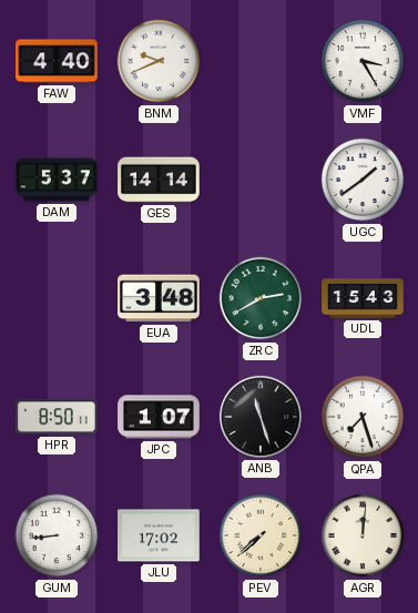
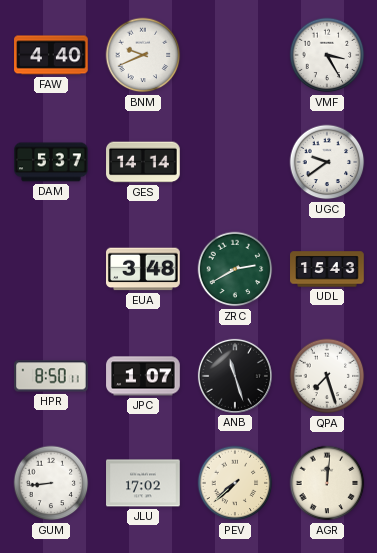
UGC: 1:39 -> 9:39
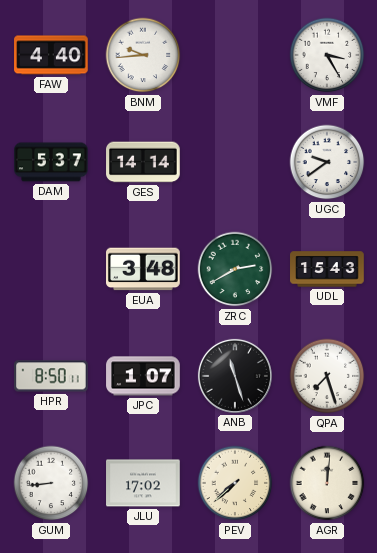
BNM: 9:41 -> 9:44
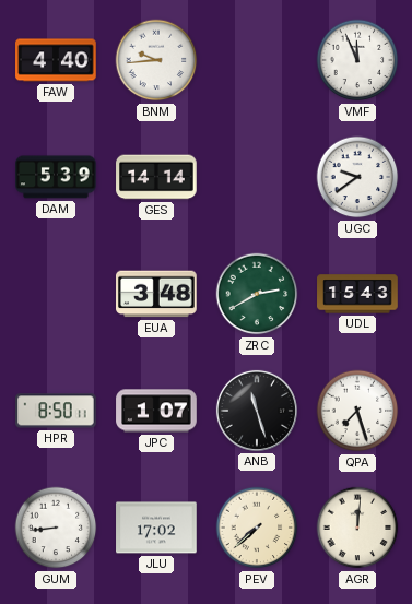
VMF: 3:25 -> 11:56
DAM: 5:37 -> 5:39
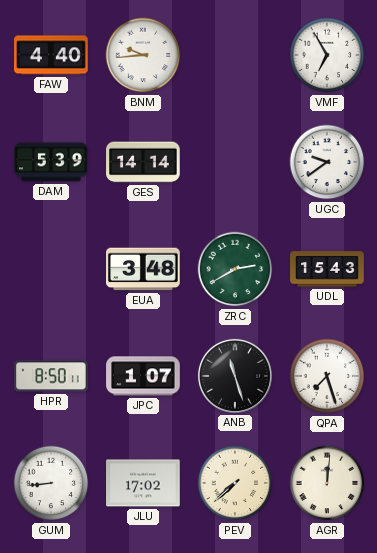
VMF: 11:56 -> 6:55
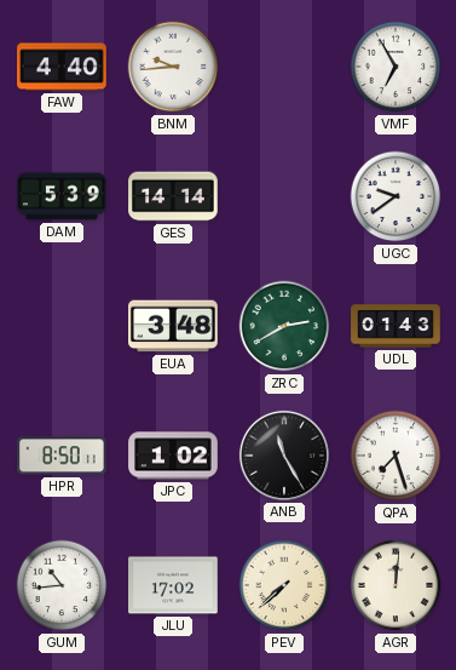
UDL: 15:43 -> 01:43
JPC: 1:07 -> 1:02
ANB: 11:27 -> 11:25
GUM: 8:44 -> 10:44
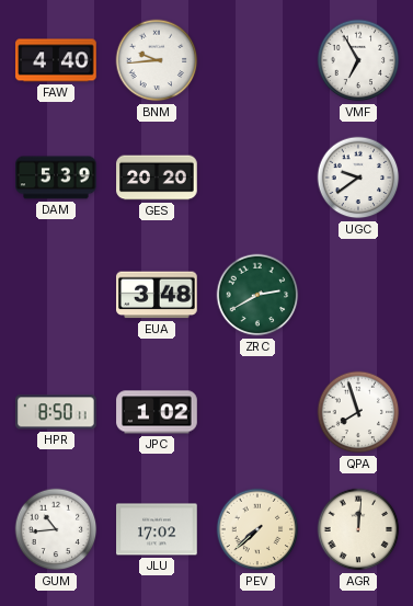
GES: 14:14 -> 20:20
UDL: 01:43 -> none
ANB: 11:25 -> none
QPA: 7:27 -> 7:57
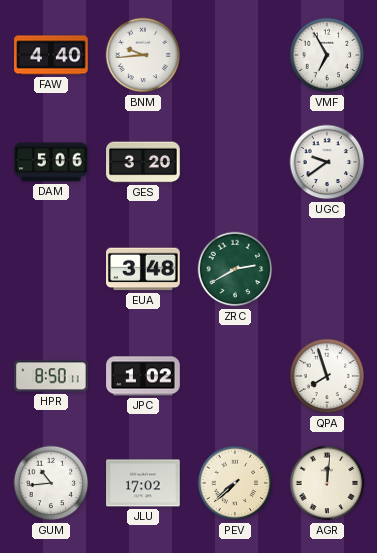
DAM: 5:39 -> 5:06
GES: 20:20 -> 3:20
